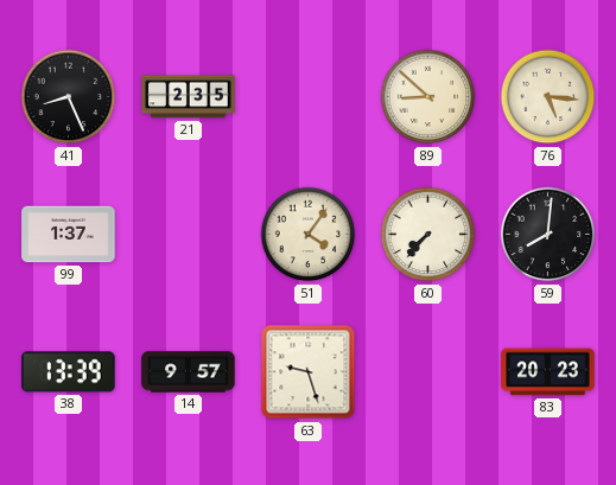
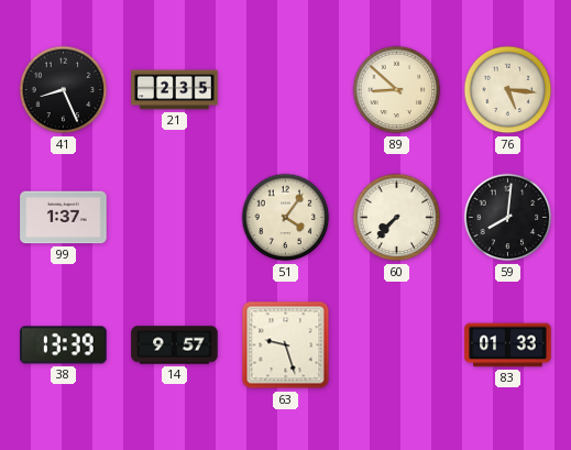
83: 20:23 -> 01:33
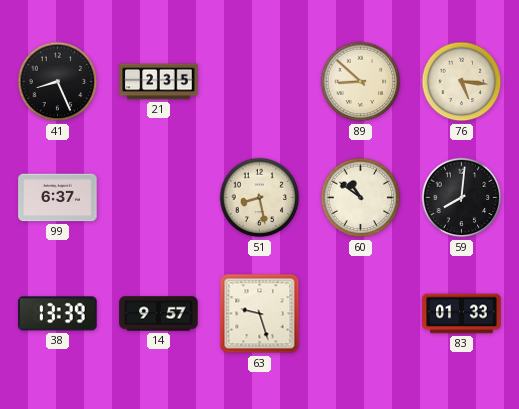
99: 1:37 -> 6:37
51: 4:06 -> 8:28
60: 7:37 -> 10:51
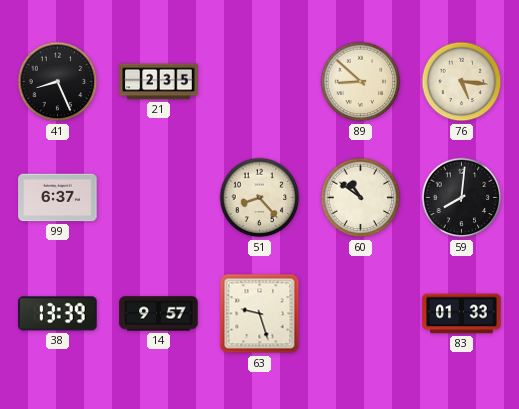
51: 8:28 -> 8:23
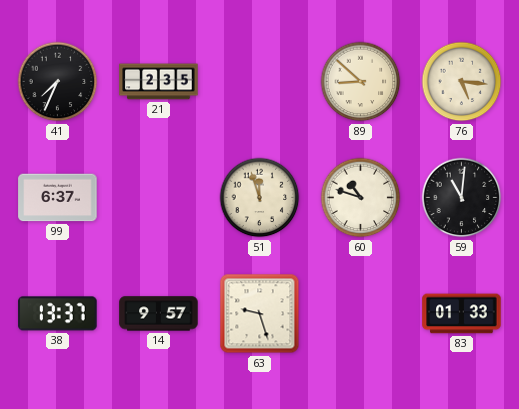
41: 8:26 -> 7:34
51: 8:23 -> 11:57
60: 10:51 -> 10:48
59: 8:01 -> 11:01
38: 13:39 -> 13:37
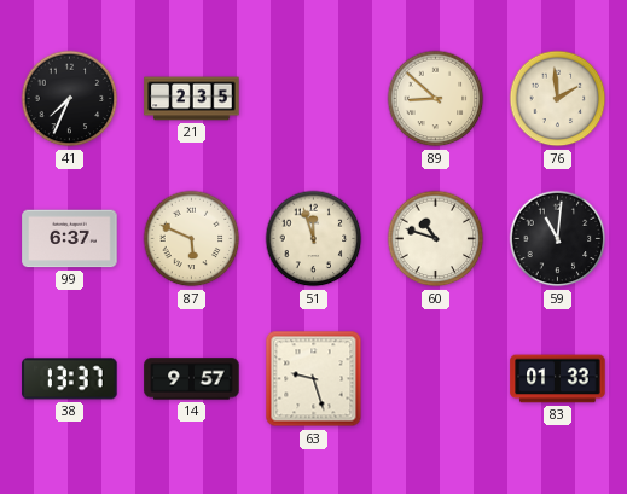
76: 5:16 -> 1:59
87: none -> 5:49
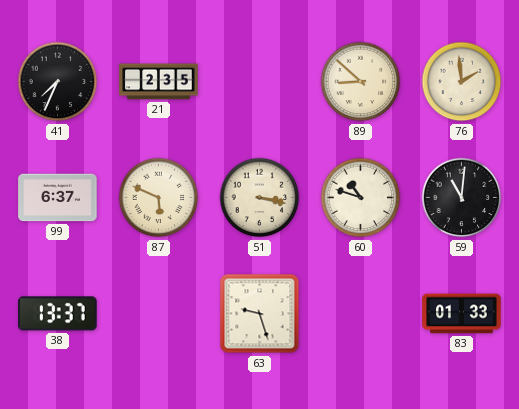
51: 11:57 -> 3:17
14: 9:57 -> none
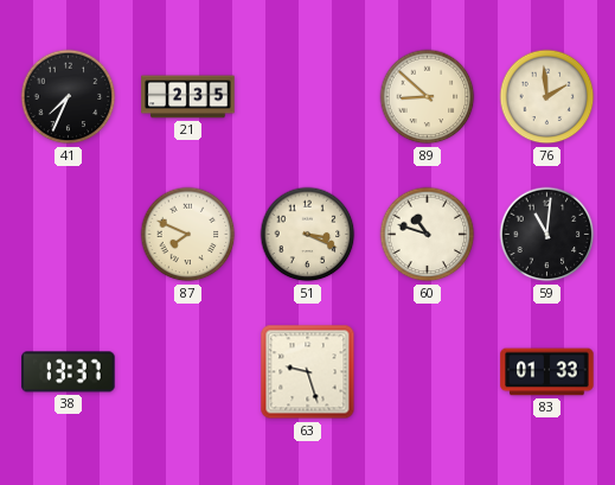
99: 6:37 -> none
87: 5:49 -> 7:49
51: 3:17 -> 3:19
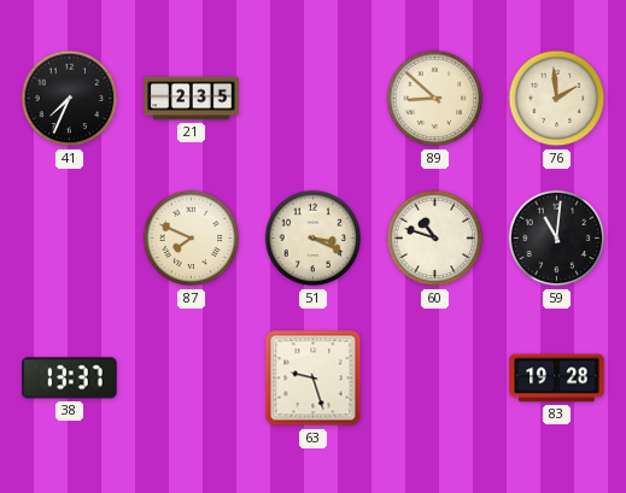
83: 01:33 -> 19:28
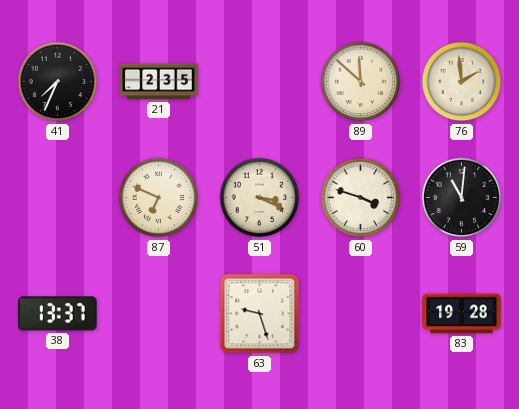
89: 8:52 -> 11:52
87: 7:49 -> 6:49
60: 10:48 -> 3:48
